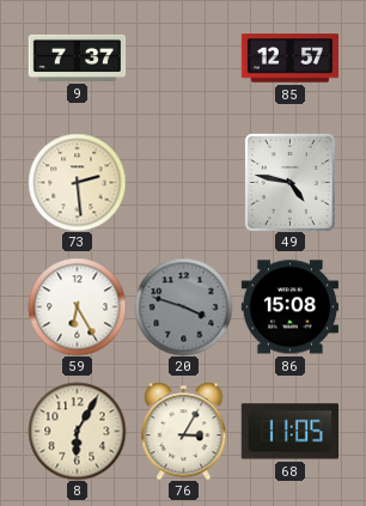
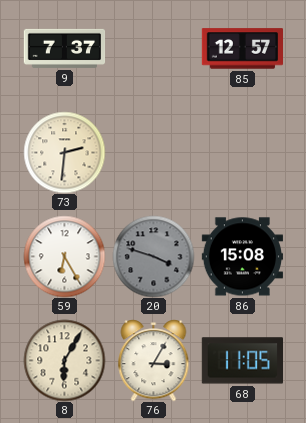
73: 2:29 -> 2:31
49: 4:47 -> none
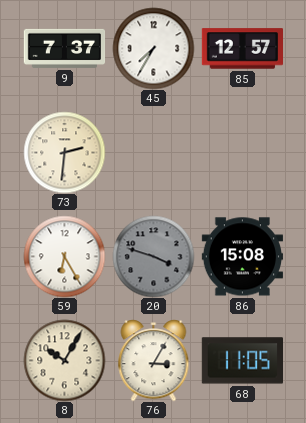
45: none -> 7:35
8: 6:05 -> 10:05
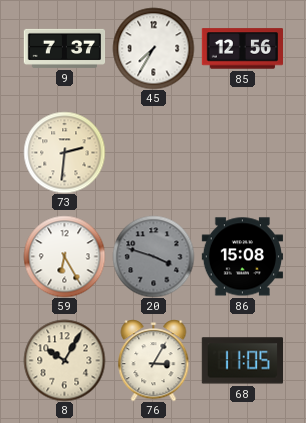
85: 12:57 -> 12:56
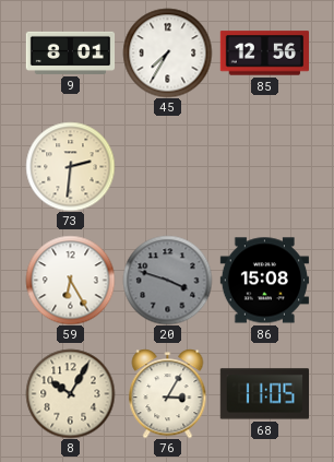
9: 7:37 -> 8:01
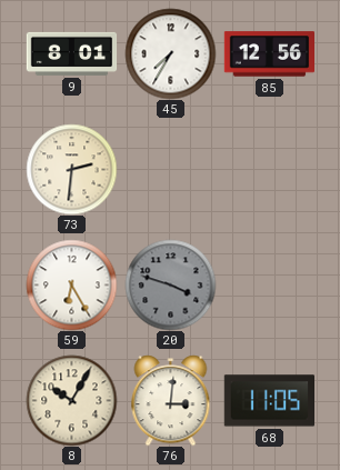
86: 15:08 -> none
76: 3:05 -> 3:01
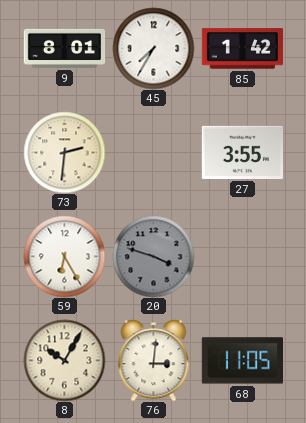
85: 12:56 -> 1:42
27: none -> 3:55
